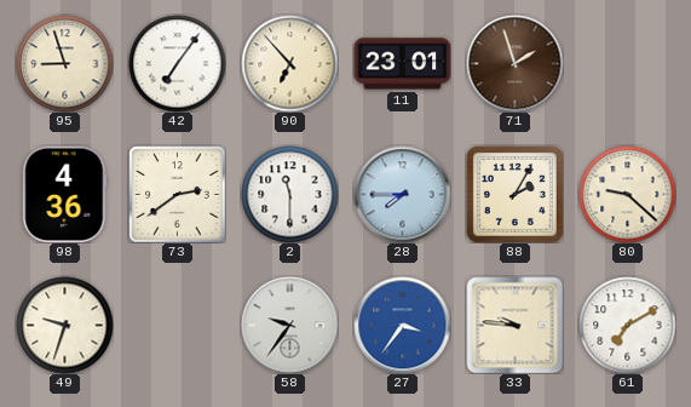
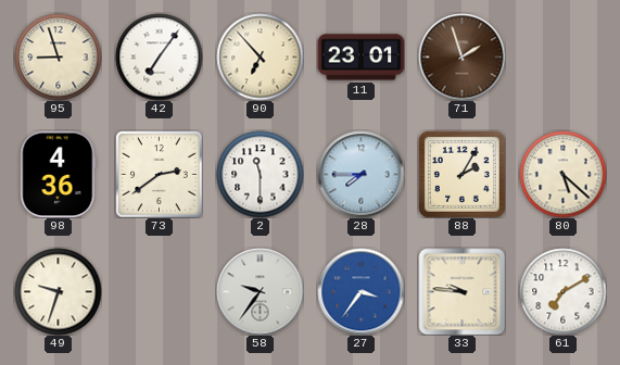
80: 9:22 -> 5:22
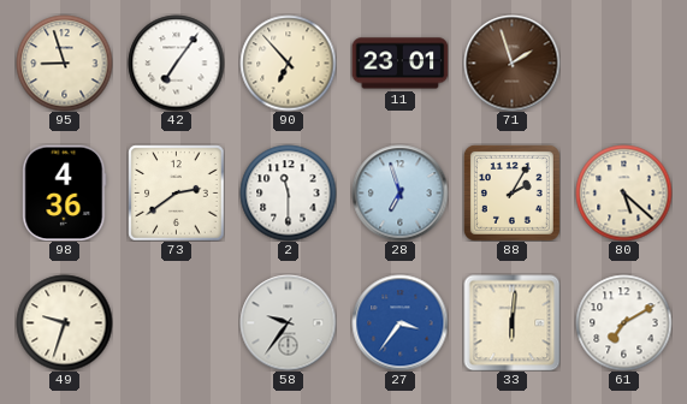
28: 7:45 -> 6:57
33: 9:46 -> 6:01
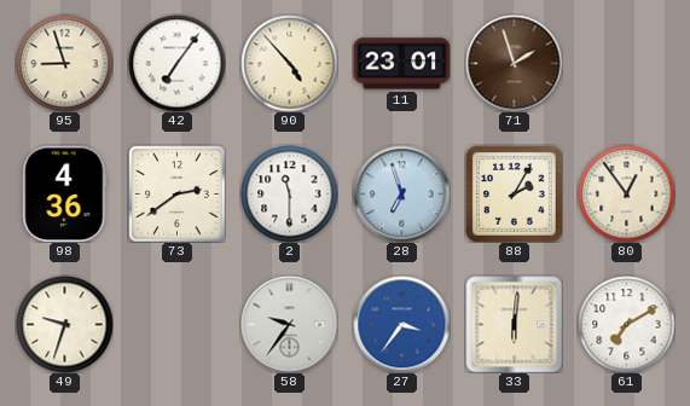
90: 6:53 -> 4:53
80: 5:22 -> 12:54
